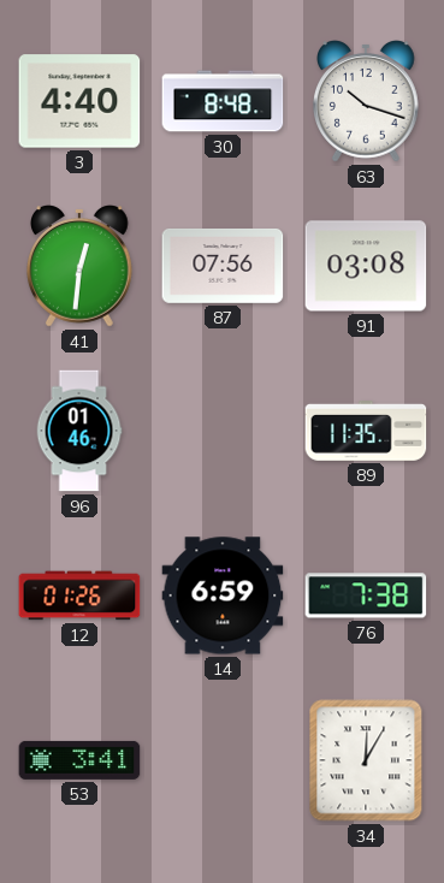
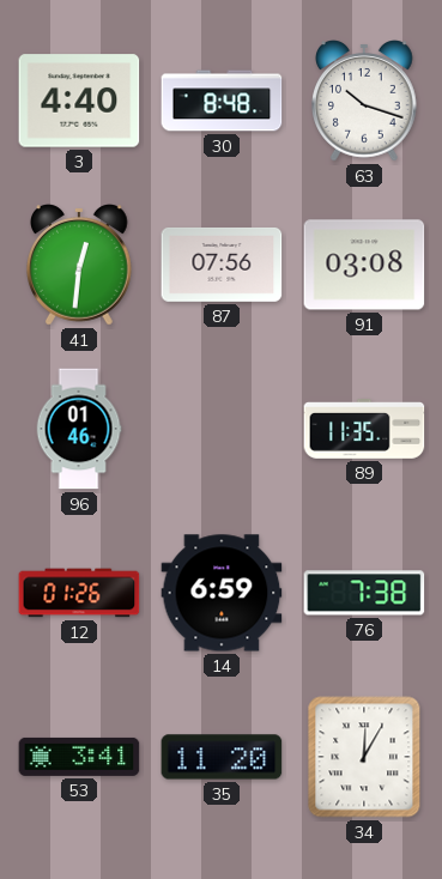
35: none -> 11:20
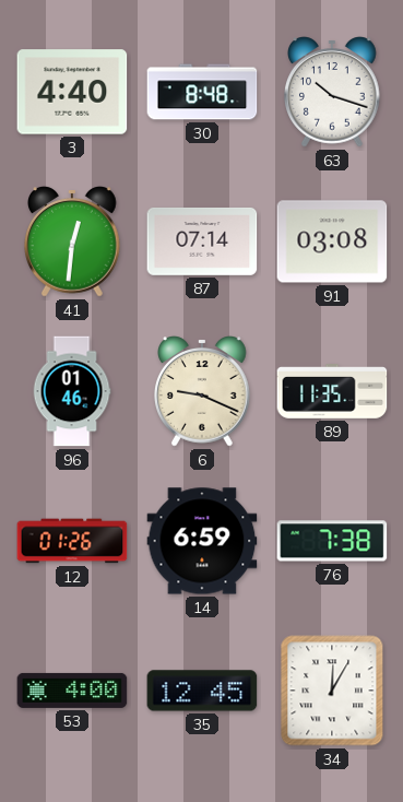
87: 07:56 -> 07:14
6: none -> 9:19
53: 3:41 -> 4:00
35: 11:20 -> 12:45
